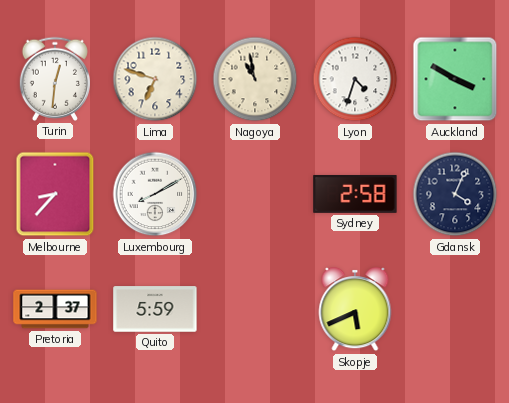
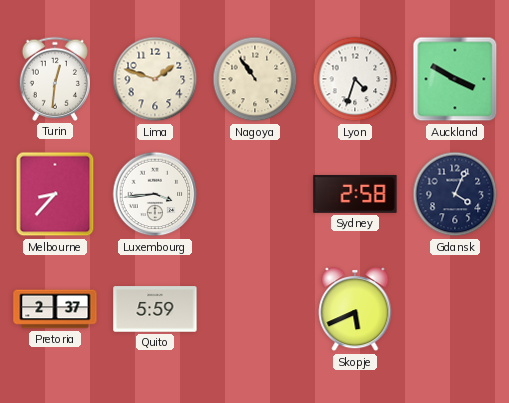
Lima: 6:48 -> 1:48
Nagoya: 10:58 -> 10:54
Luxembourg: 8:10 -> 3:44
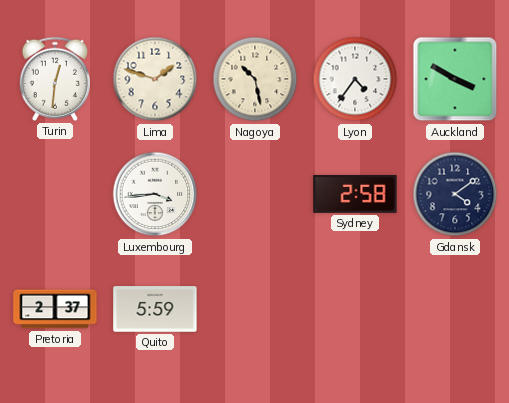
Nagoya: 10:54 -> 10:28
Lyon: 4:33 -> 4:36
Melbourne: 8:37 -> none
Gdansk: 4:04 -> 4:09
Skopje: 5:41 -> none
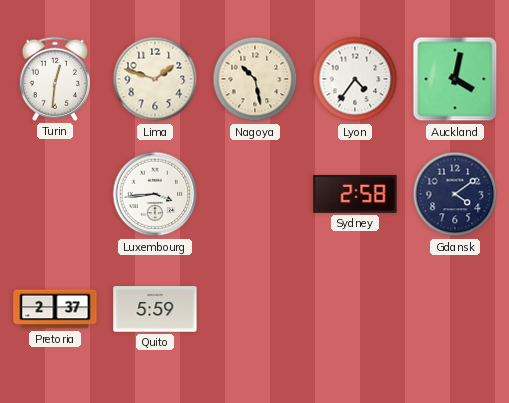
Auckland: 3:50 -> 4:02
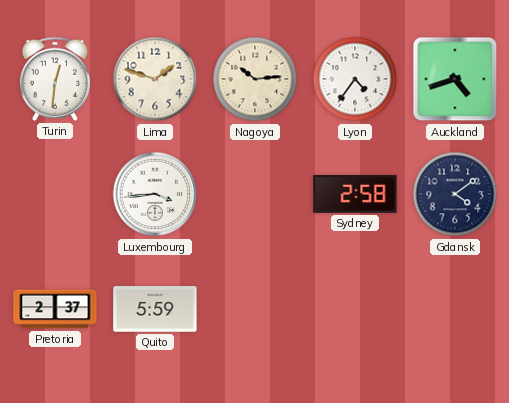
Nagoya: 10:28 -> 10:14
Auckland: 4:02 -> 4:42
